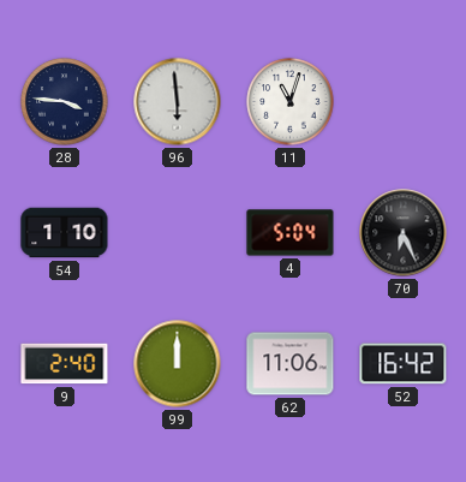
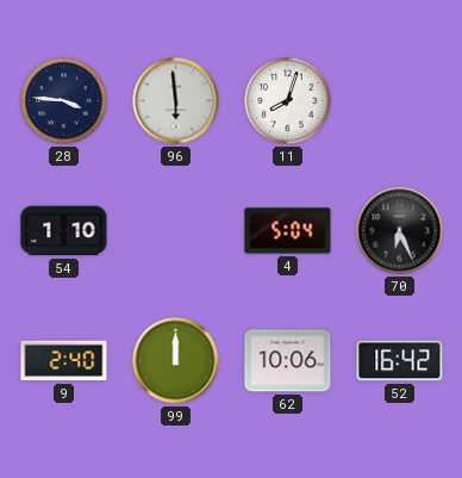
11: 11:03 -> 8:03
62: 11:06 -> 10:06
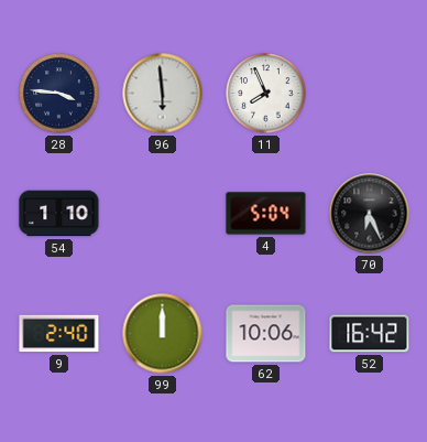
11: 8:03 -> 7:56
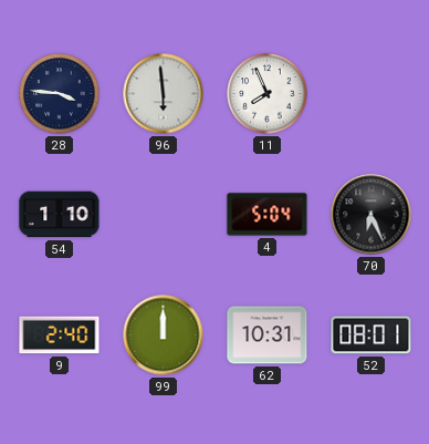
62: 10:06 -> 10:31
52: 16:42 -> 08:01
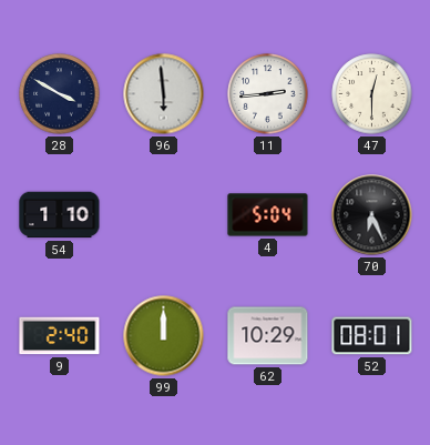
28: 3:46 -> 3:50
11: 7:56 -> 2:44
47: none -> 12:30
62: 10:31 -> 10:29
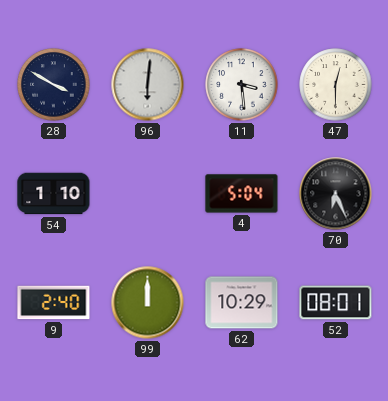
96: 5:59 -> 6:01
11: 2:44 -> 3:29
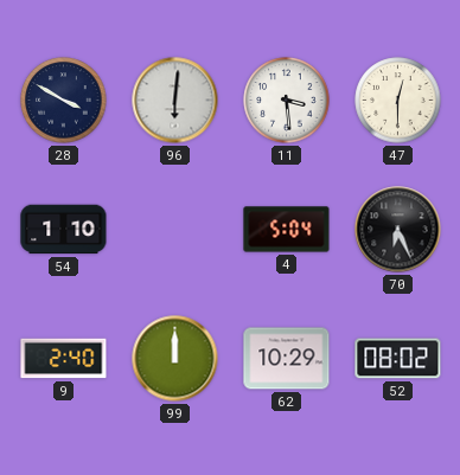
52: 08:01 -> 08:02
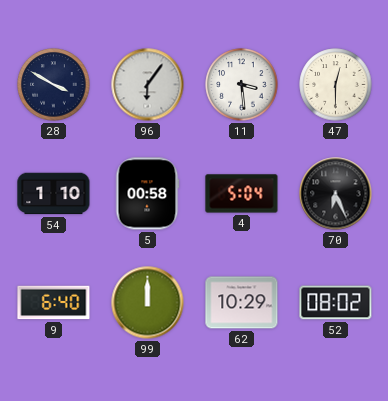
96: 6:01 -> 6:06
5: none -> 00:58
9: 2:40 -> 6:40
